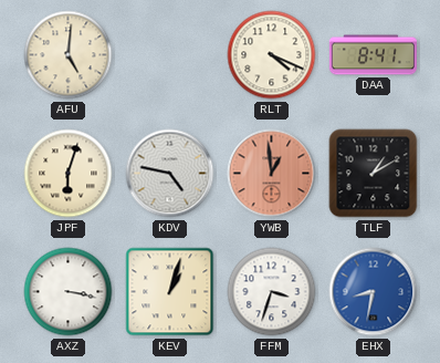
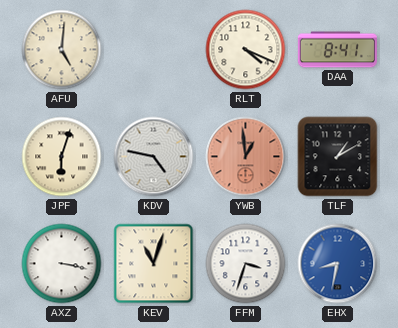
KEV: 1:03 -> 11:03
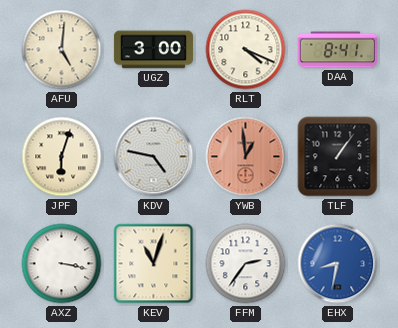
UGZ: none -> 3:00
TLF: 1:10 -> 1:06
FFM: 3:33 -> 2:36
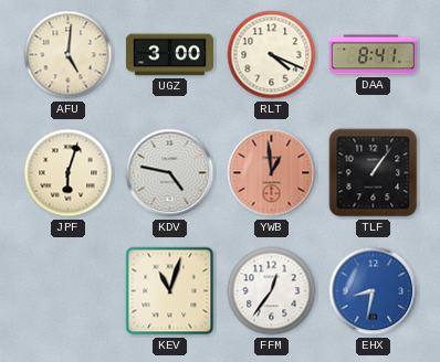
AXZ: 3:17 -> none
FFM: 2:36 -> 12:36
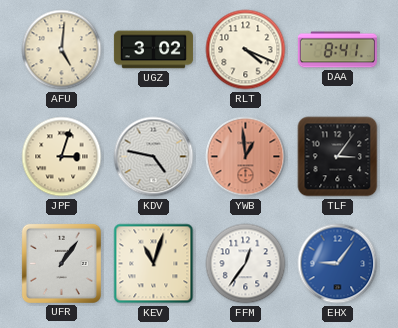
UGZ: 3:00 -> 3:02
JPF: 6:03 -> 3:03
TLF: 1:06 -> 3:06
UFR: none -> 1:06
EHX: 8:32 -> 9:06
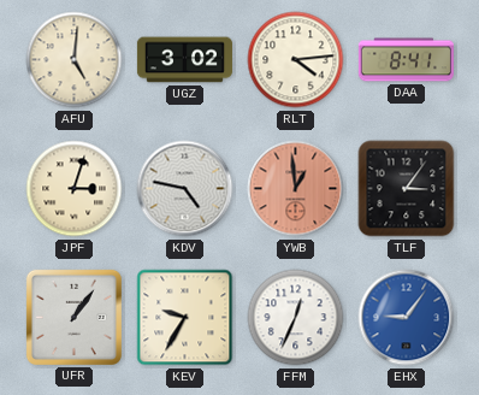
RLT: 4:19 -> 4:14
KEV: 11:03 -> 9:35
FFM: 12:36 -> 12:34
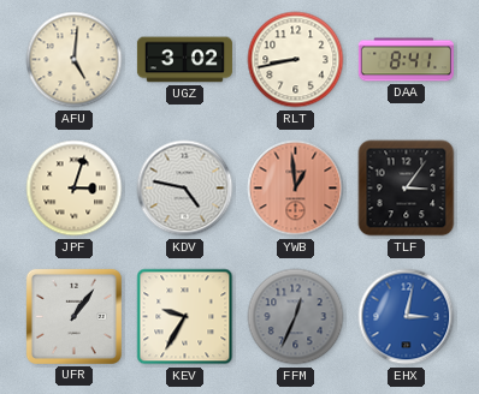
RLT: 4:14 -> 8:43
FFM dial: white -> grey
EHX: 9:06 -> 3:02
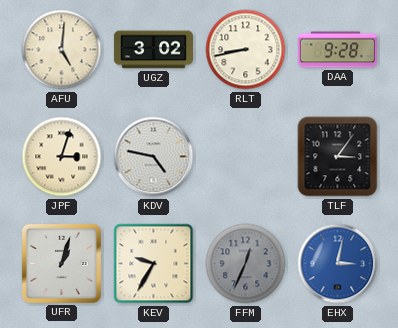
DAA: 8:41 -> 9:28
YWB: 12:59 -> none
UFR: 1:06 -> 1:03
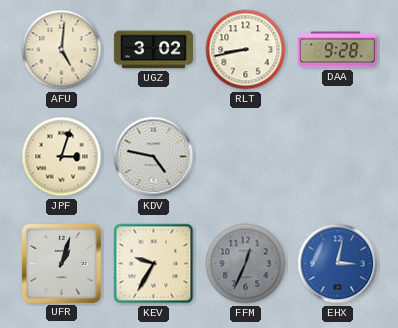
TLF: 3:06 -> none
